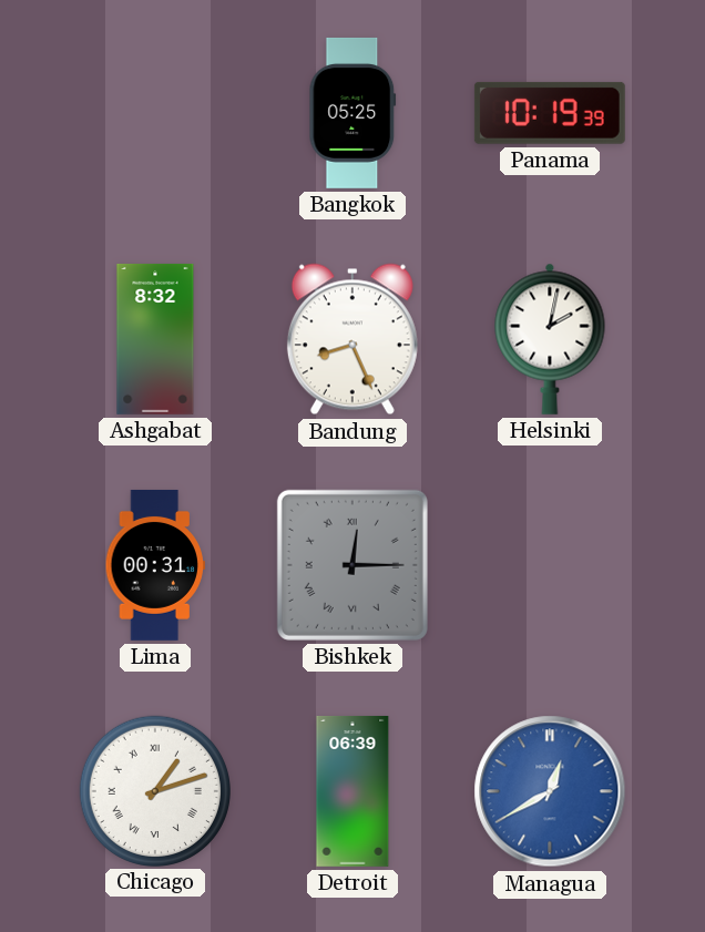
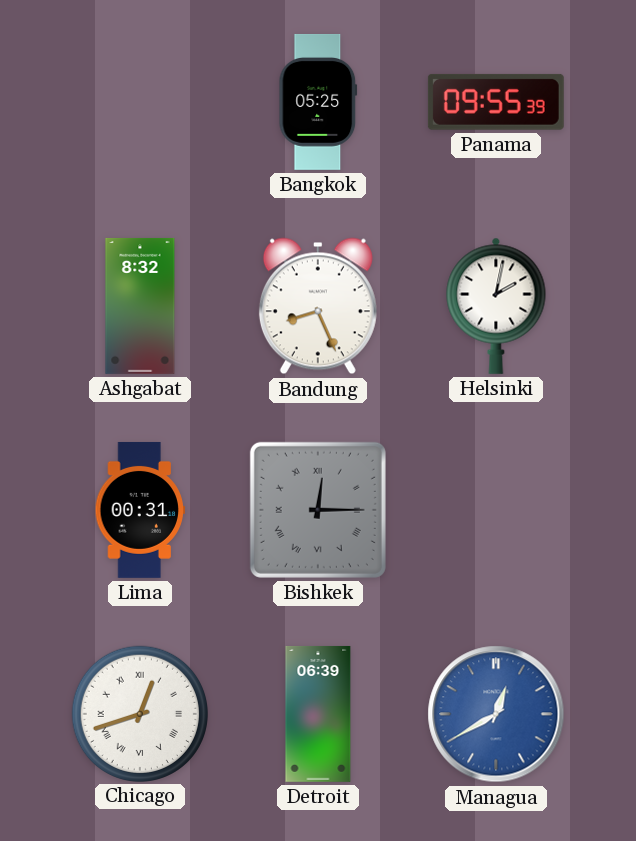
Panama: 10:19 -> 09:55
Chicago: 1:12 -> 12:42
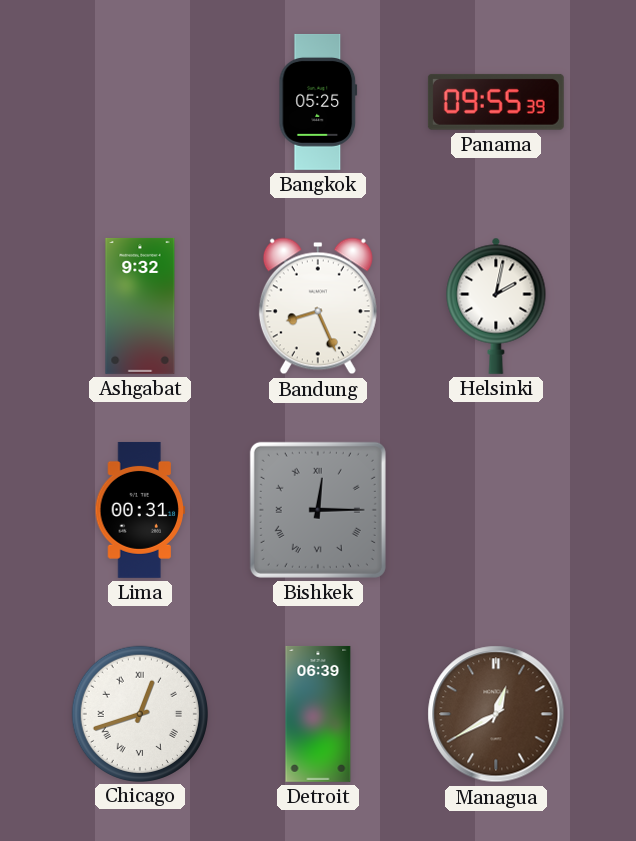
Ashgabat: 8:32 -> 9:32
Managua dial: blue -> brown
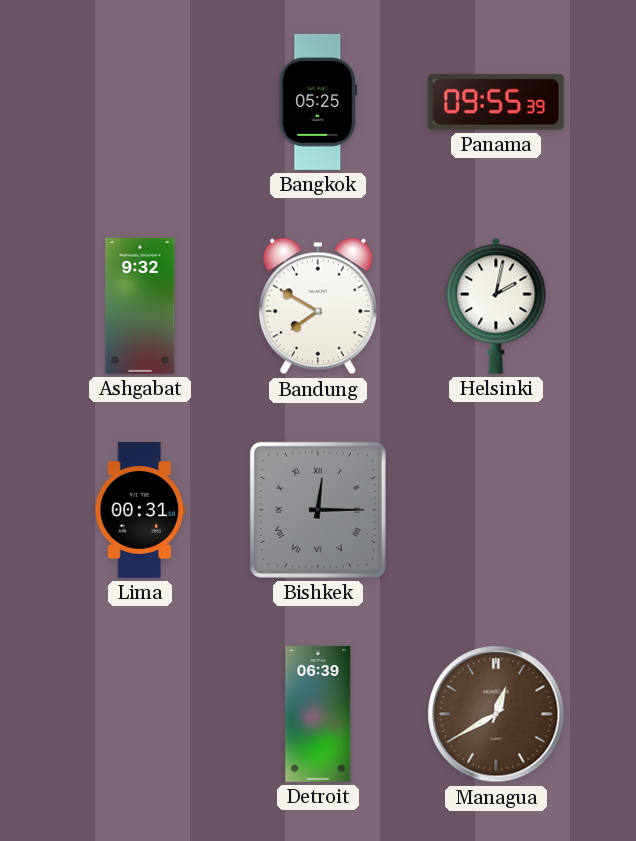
Bandung: 8:26 -> 7:50
Chicago: 12:42 -> none
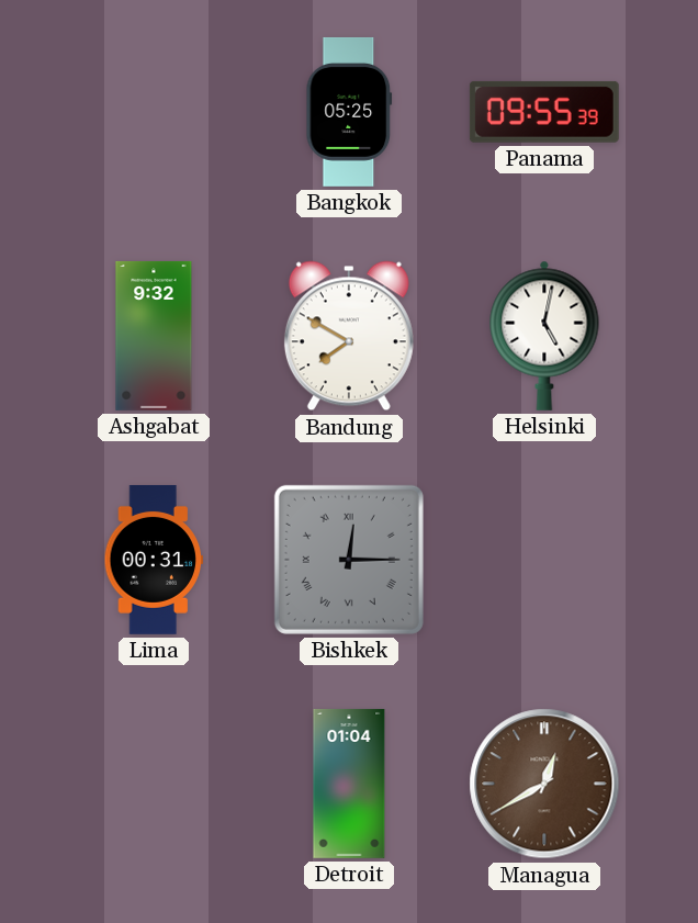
Helsinki: 2:02 -> 5:02
Detroit: 06:39 -> 01:04
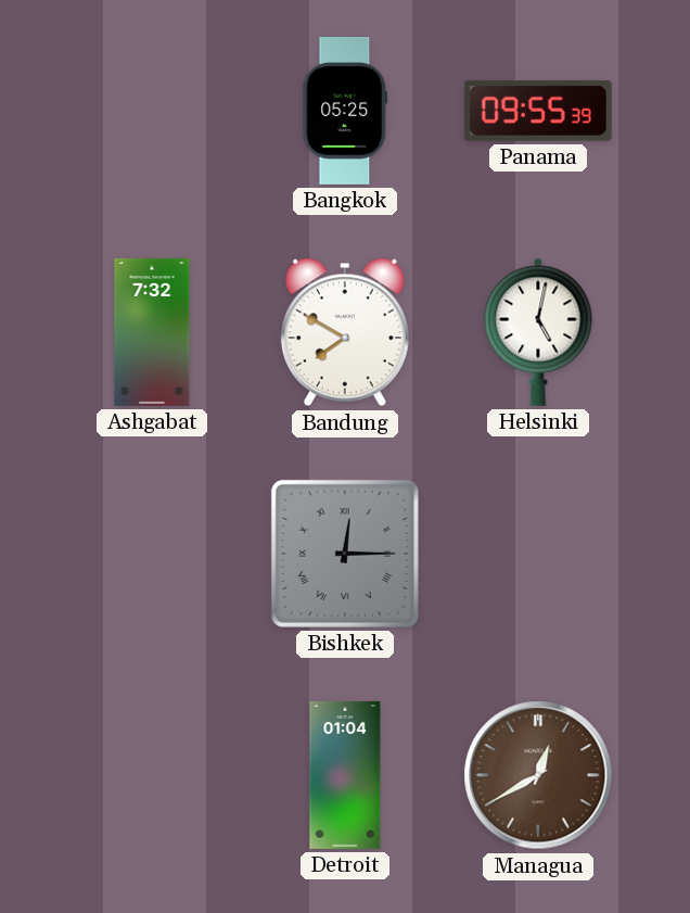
Ashgabat: 9:32 -> 7:32
Lima: 00:31 -> none
